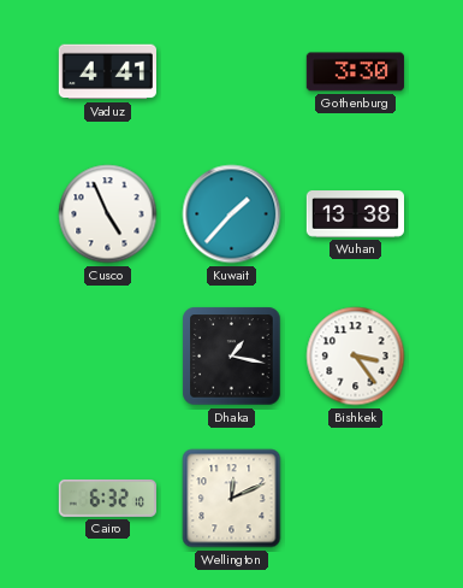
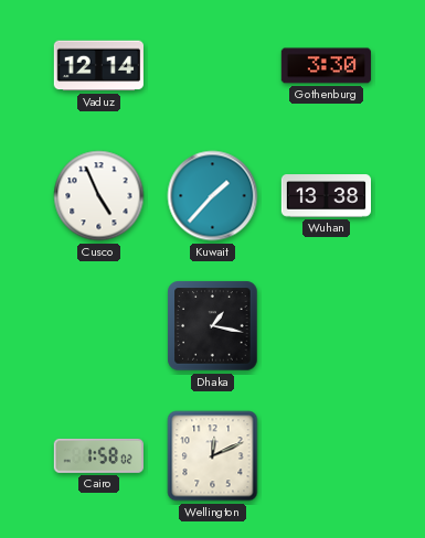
Vaduz: 4:41 -> 12:14
Bishkek: 3:24 -> none
Cairo: 6:32 -> 1:58
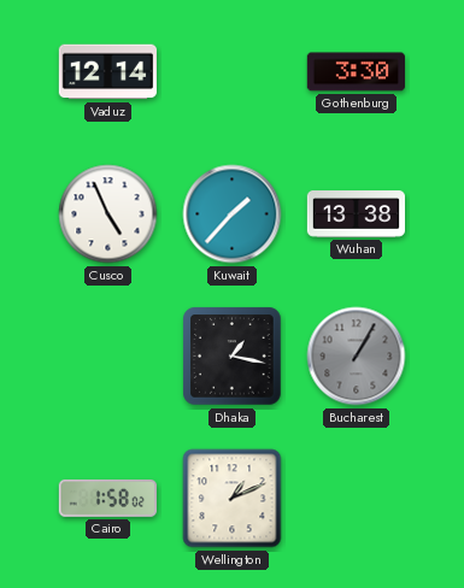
Bucharest: none -> 1:05
Wellington: 12:11 -> 1:11
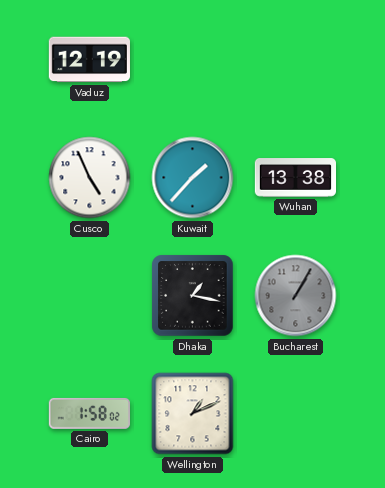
Vaduz: 12:14 -> 12:19
Gothenburg: 3:30 -> none
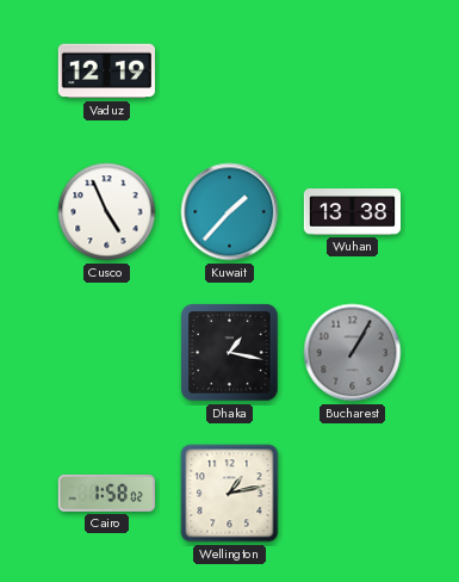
Wellington: 1:11 -> 1:13
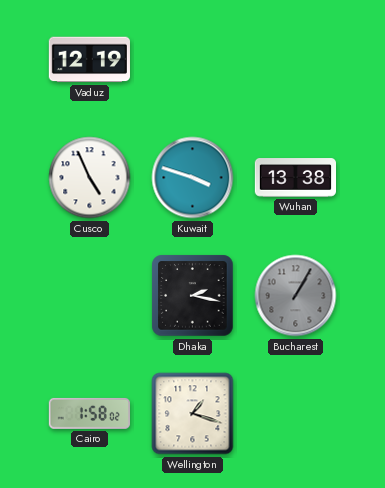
Kuwait: 1:37 -> 3:48
Dhaka: 1:17 -> 2:17
Wellington: 1:13 -> 1:18
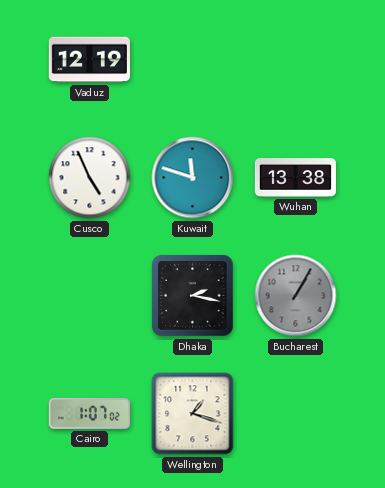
Kuwait: 3:48 -> 11:48
Cairo: 1:58 -> 1:07
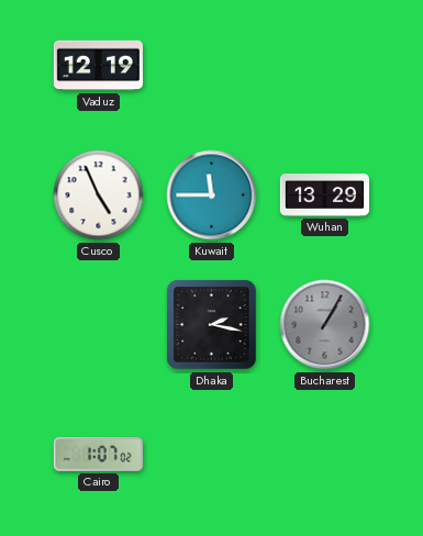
Kuwait: 11:48 -> 11:45
Wuhan: 13:38 -> 13:29
Wellington: 1:18 -> none
